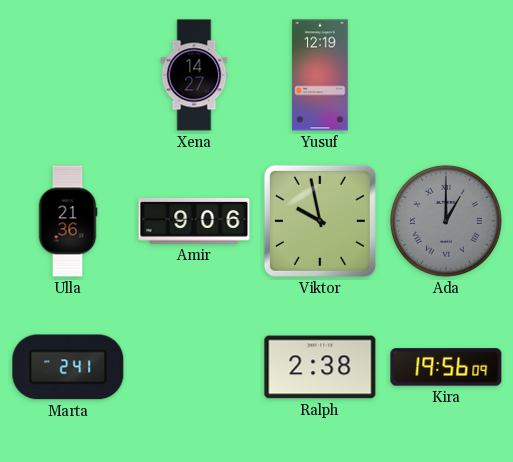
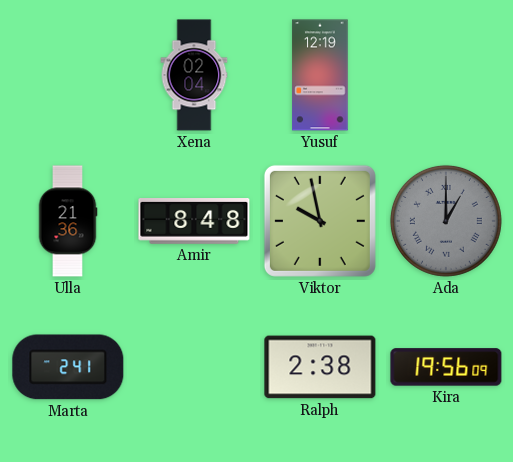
Xena: 14:27 -> 02:04
Amir: 9:06 -> 8:48
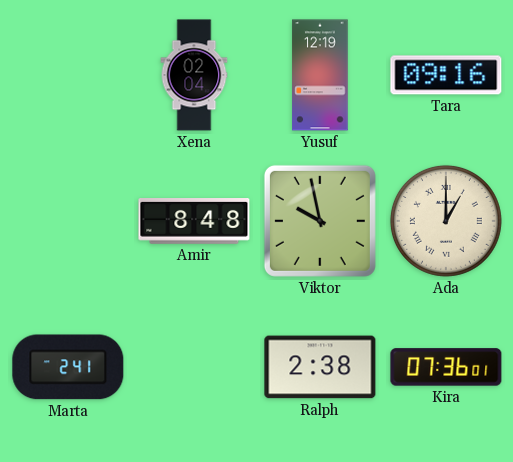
Tara: none -> 09:16
Ulla: 21:36 -> none
Ada dial: grey -> cream
Kira: 19:56 -> 07:36
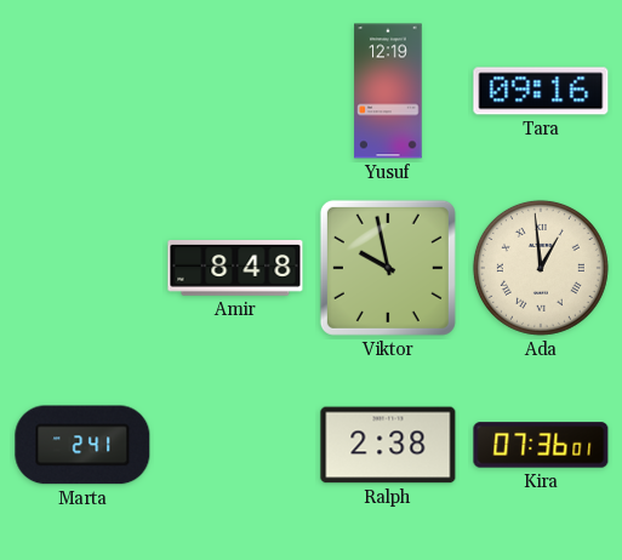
Xena: 02:04 -> none
Ada: 1:00 -> 12:59
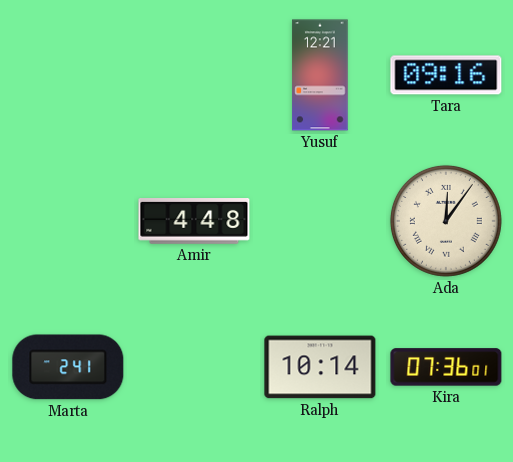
Yusuf: 12:19 -> 12:21
Amir: 8:48 -> 4:48
Viktor: 9:58 -> none
Ada: 12:59 -> 12:06
Ralph: 2:38 -> 10:14
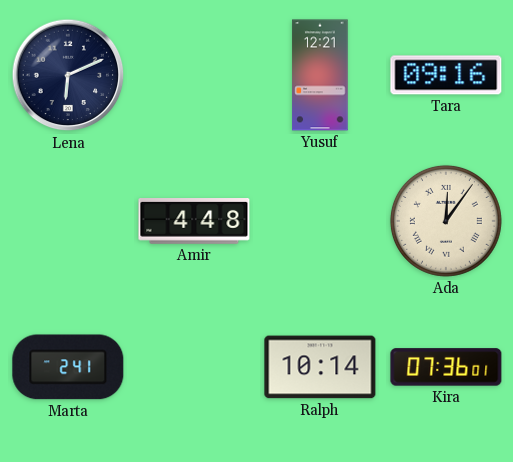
Lena: none -> 6:11
